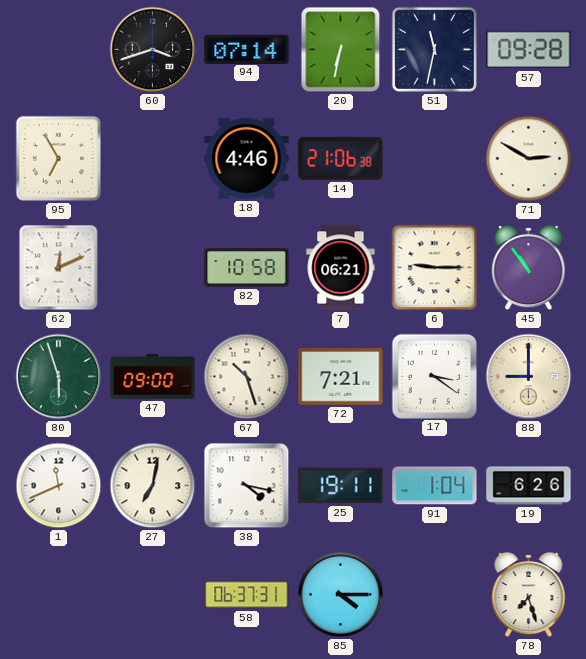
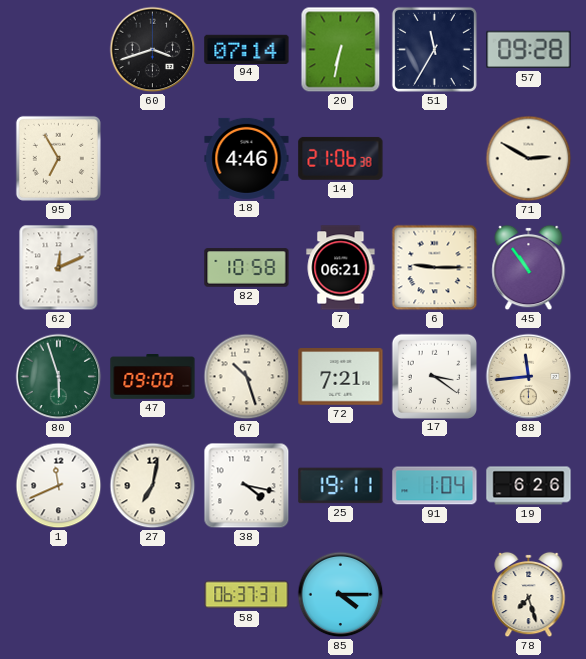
51: 11:32 -> 11:35
88: 9:00 -> 11:44
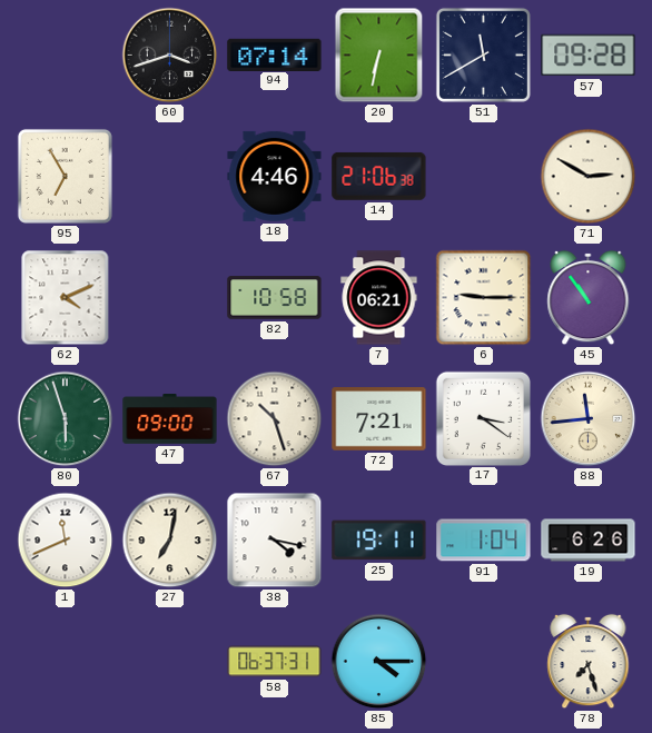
51: 11:35 -> 11:40
62: 12:11 -> 4:11
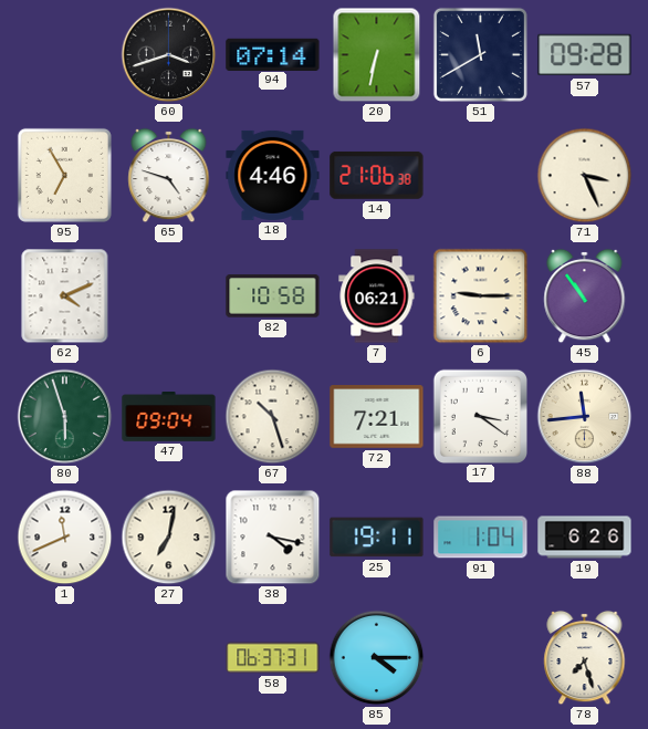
65: none -> 4:48
71: 2:50 -> 3:26
47: 09:00 -> 09:04
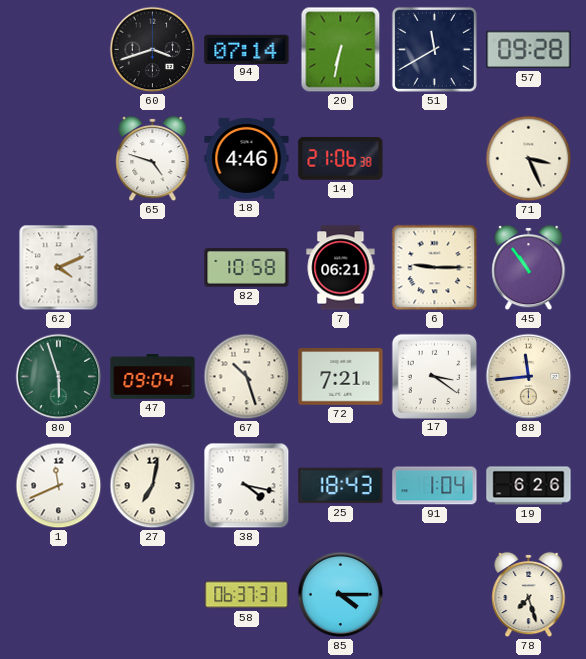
95: 6:55 -> none
25: 19:11 -> 18:43
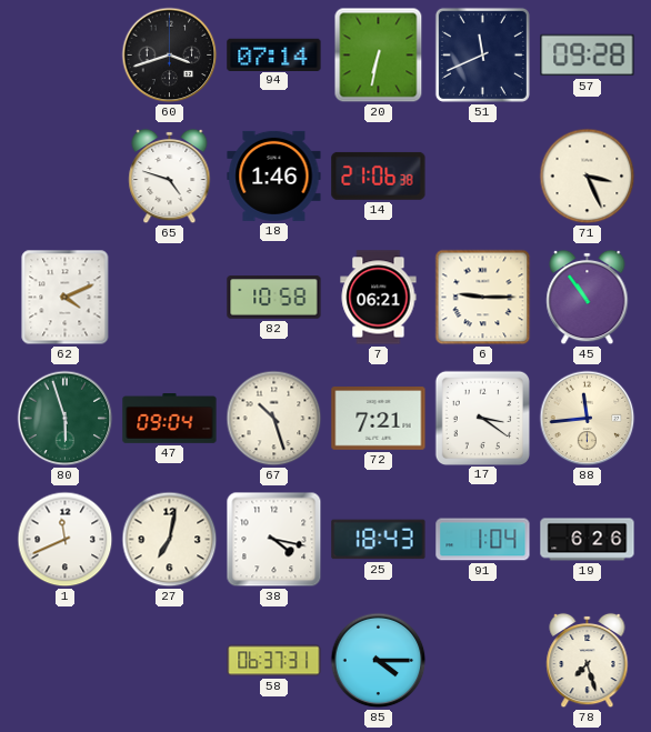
51: 11:40 -> 11:41
18: 4:46 -> 1:46
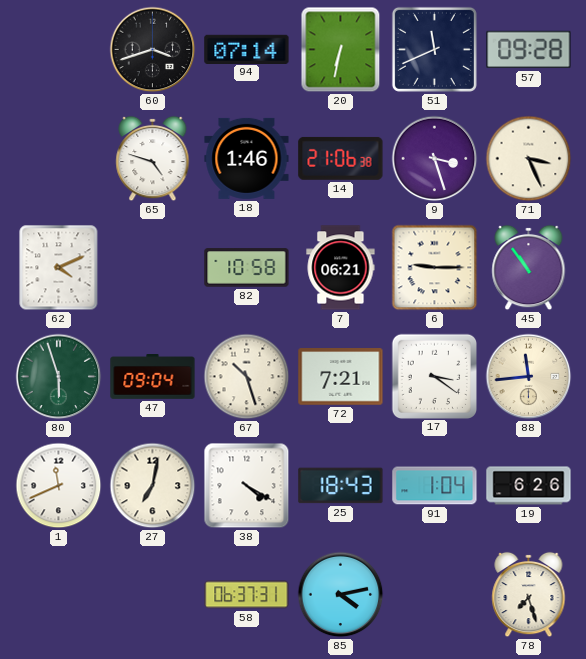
9: none -> 3:27
38: 4:17 -> 4:20
85: 4:15 -> 4:13
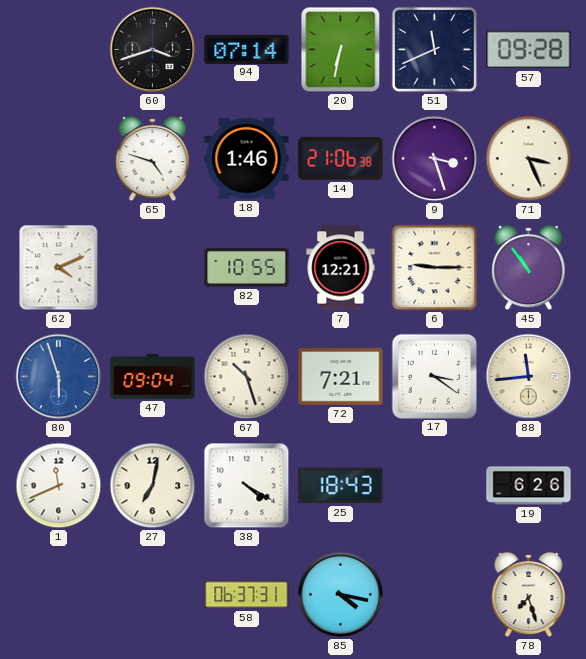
82: 10:58 -> 10:55
7: 06:21 -> 12:21
80 dial: green -> blue
91: 1:04 -> none
85: 4:13 -> 4:17
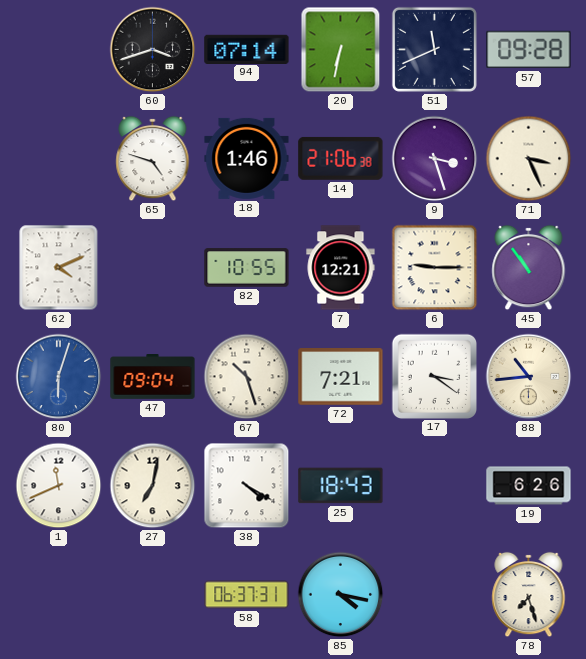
80: 5:57 -> 6:03
88: 11:44 -> 10:44
